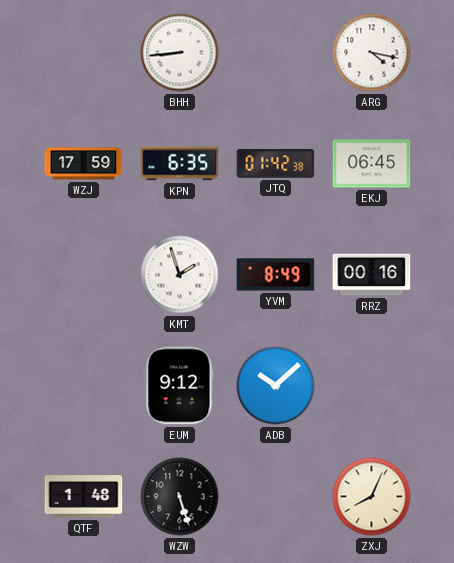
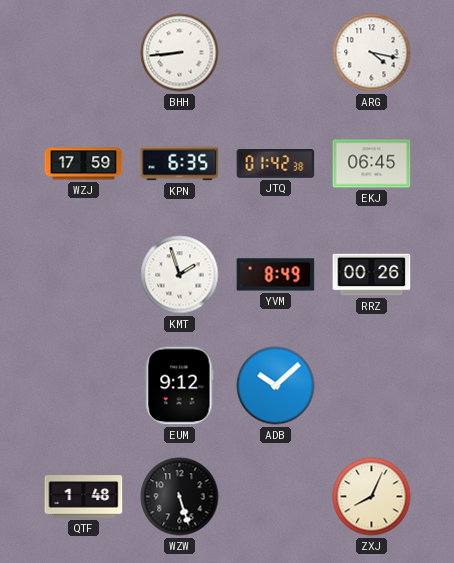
RRZ: 00:16 -> 00:26
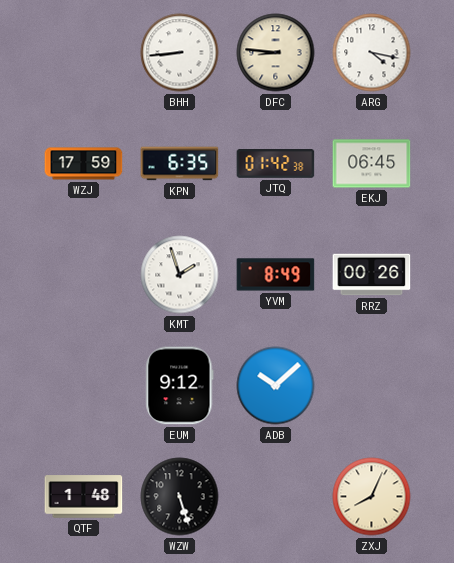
DFC: none -> 8:46
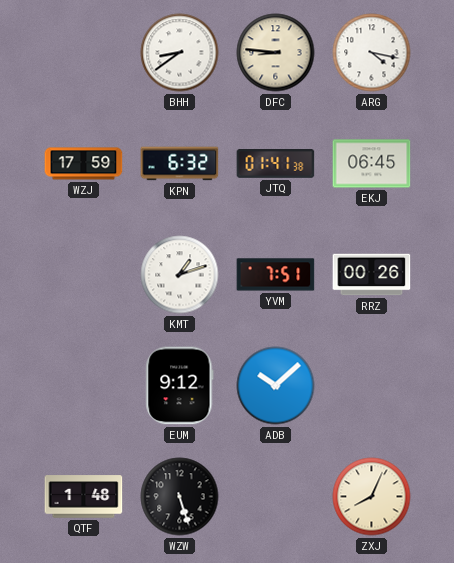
BHH: 8:44 -> 8:39
KPN: 6:35 -> 6:32
JTQ: 01:42 -> 01:41
KMT: 1:57 -> 1:12
YVM: 8:49 -> 7:51
